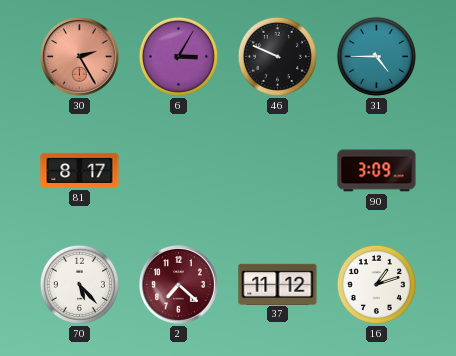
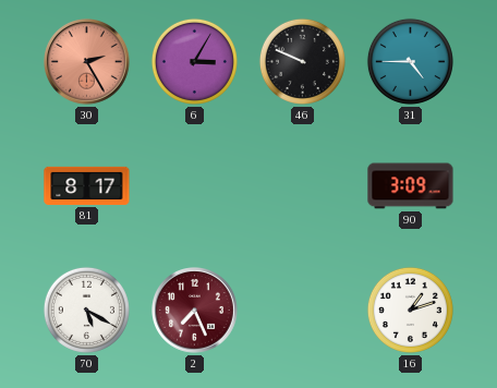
70: 5:23 -> 5:20
2: 7:22 -> 7:26
37: 11:12 -> none
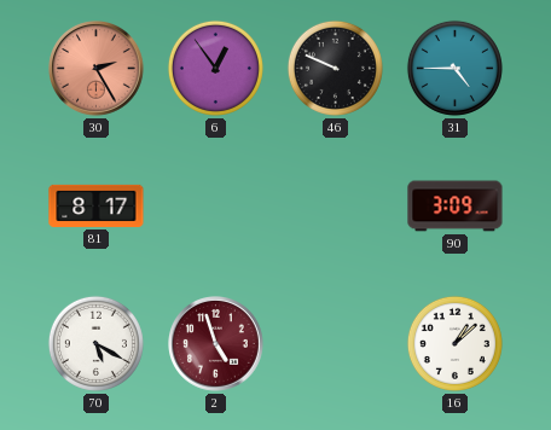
6: 3:05 -> 12:54
2: 7:26 -> 4:57
16: 1:12 -> 1:08
